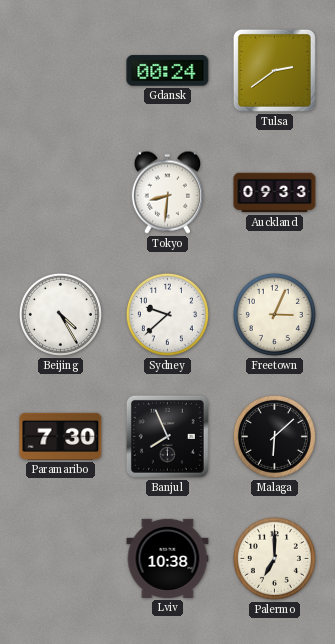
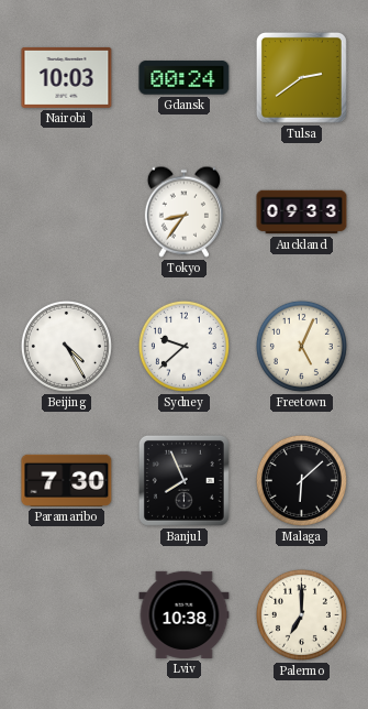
Nairobi: none -> 10:03
Tokyo: 8:31 -> 8:36
Freetown: 3:04 -> 5:04
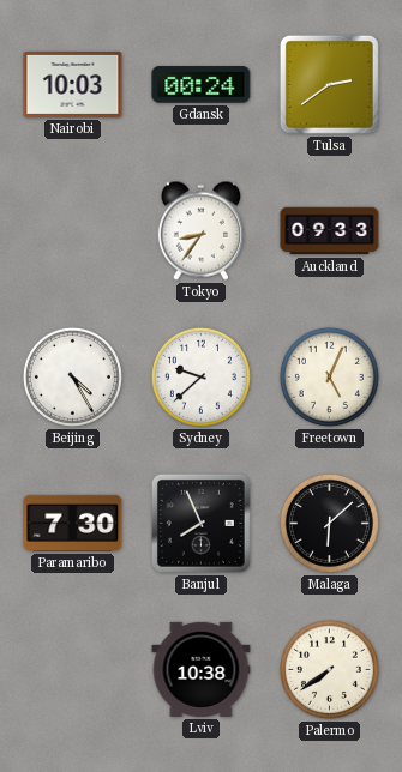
Palermo: 7:00 -> 7:39
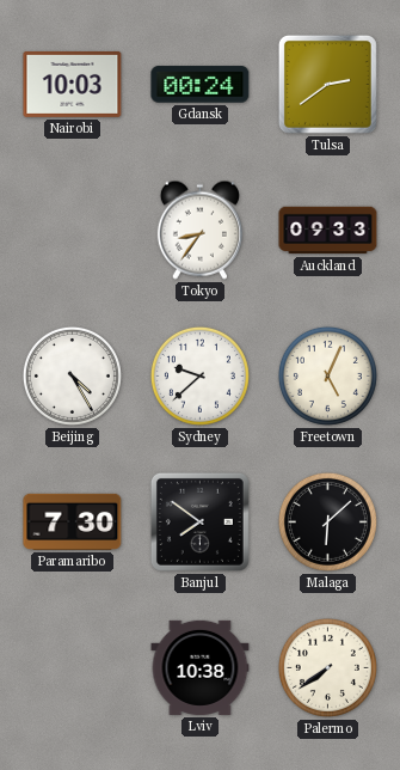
Banjul: 7:56 -> 7:51
